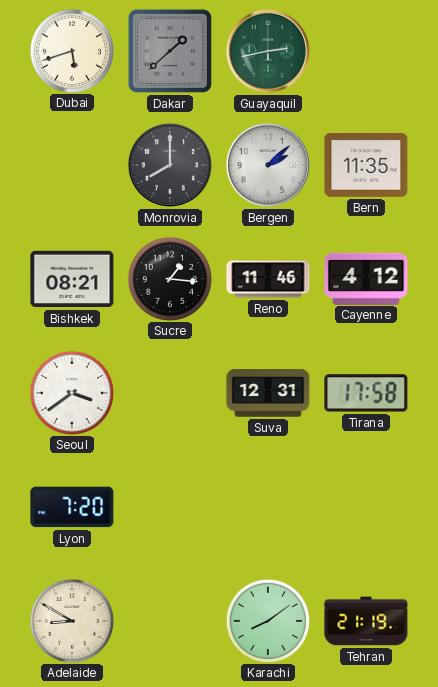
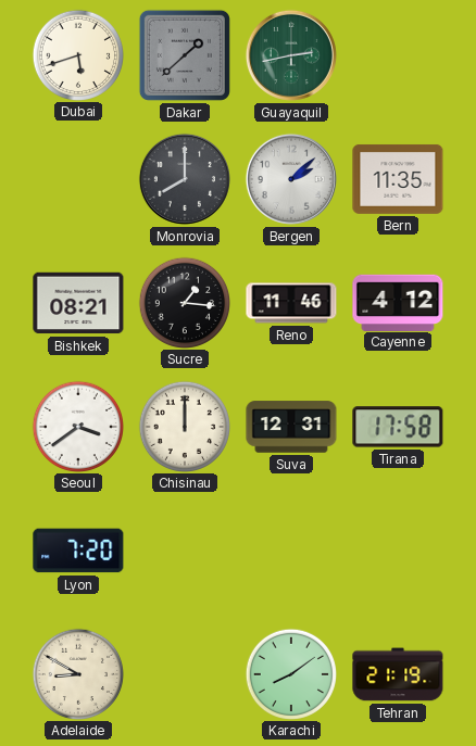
Chisinau: none -> 12:00
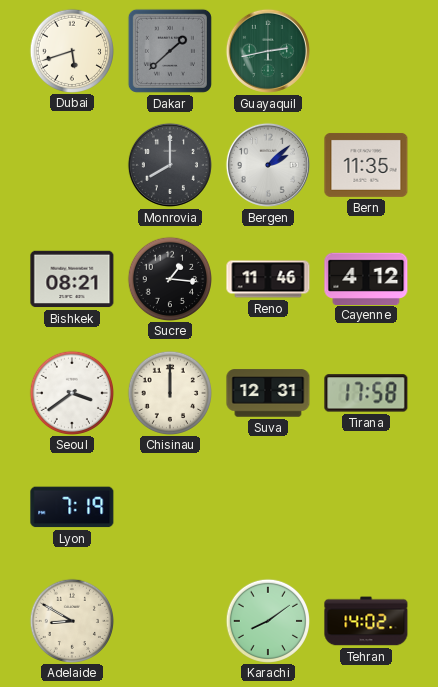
Lyon: 7:20 -> 7:19
Tehran: 21:19 -> 14:02
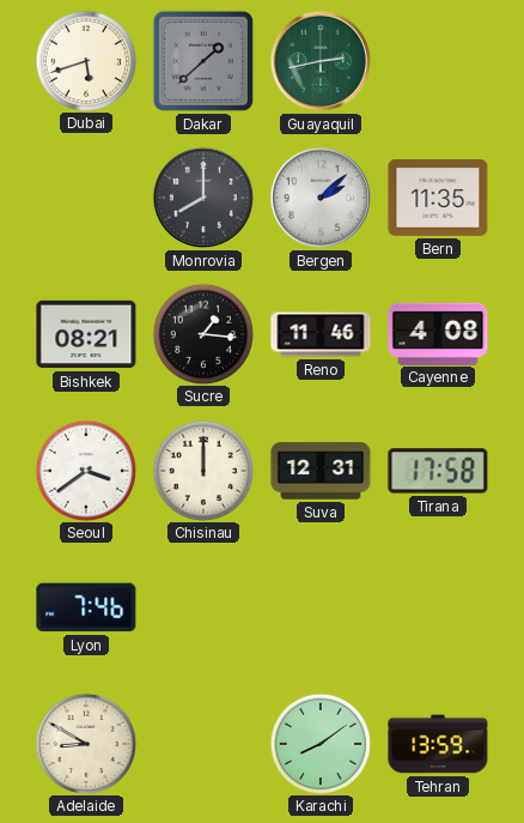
Cayenne: 4:12 -> 4:08
Lyon: 7:19 -> 7:46
Tehran: 14:02 -> 13:59
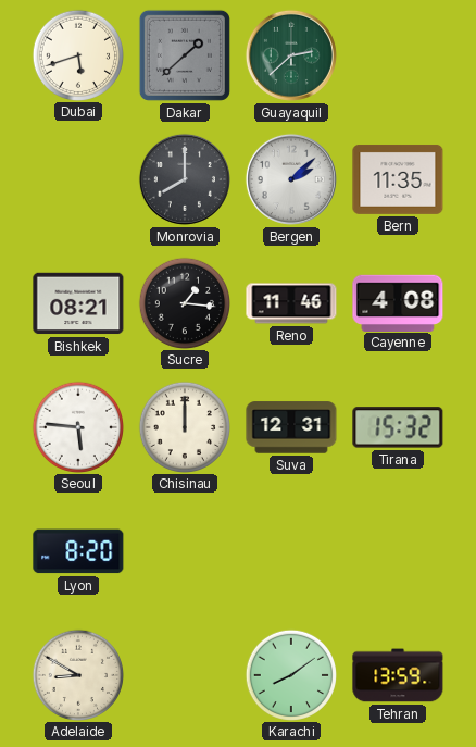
Guayaquil: 2:43 -> 2:38
Seoul: 3:39 -> 5:46
Tirana: 17:58 -> 15:32
Lyon: 7:46 -> 8:20
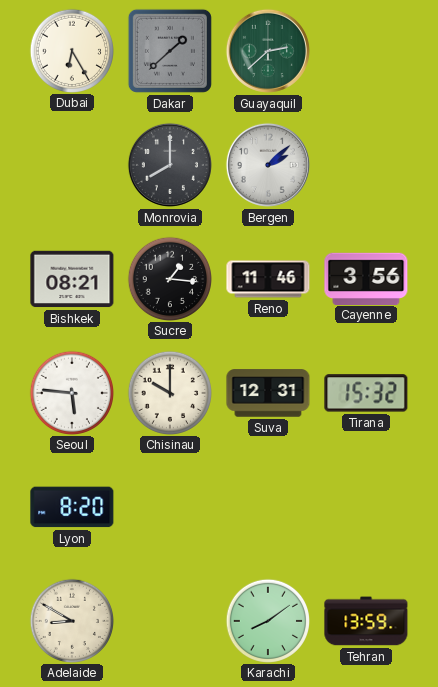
Dubai: 5:42 -> 6:25
Bern: 11:35 -> none
Cayenne: 4:08 -> 3:56
Chisinau: 12:00 -> 10:00
